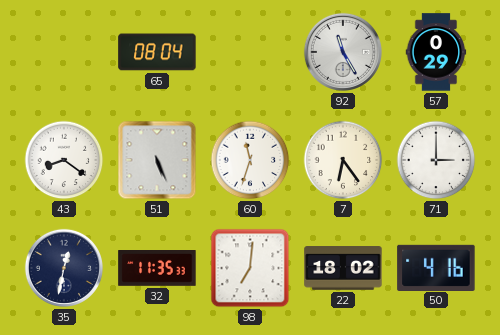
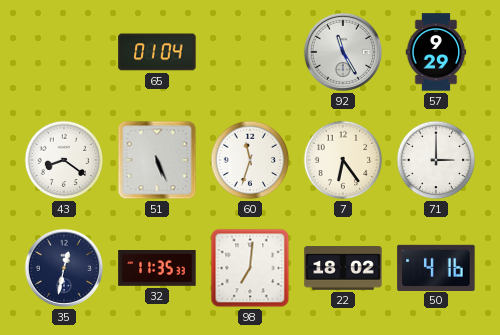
65: 08:04 -> 01:04
57: 0:29 -> 9:29
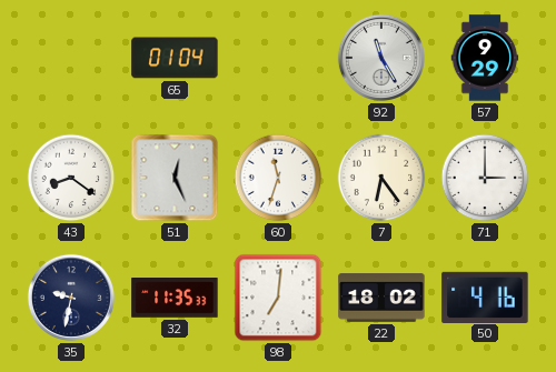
51: 5:26 -> 12:26
35: 12:32 -> 9:32
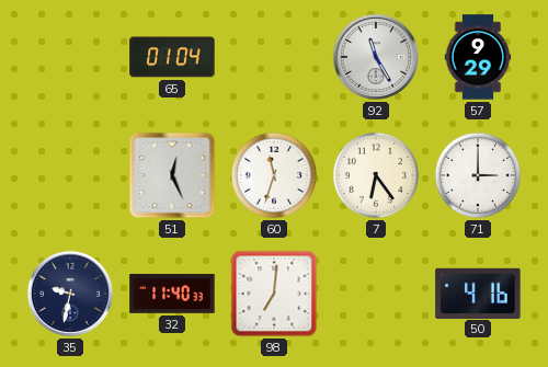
43: 8:21 -> none
32: 11:35 -> 11:40
22: 18:02 -> none
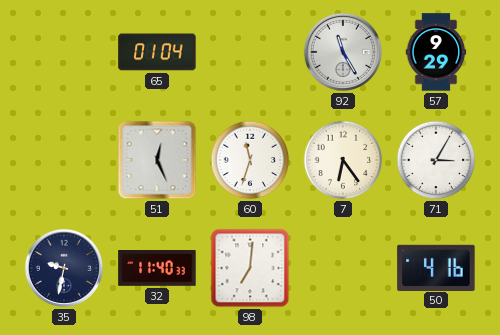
71: 3:00 -> 3:05
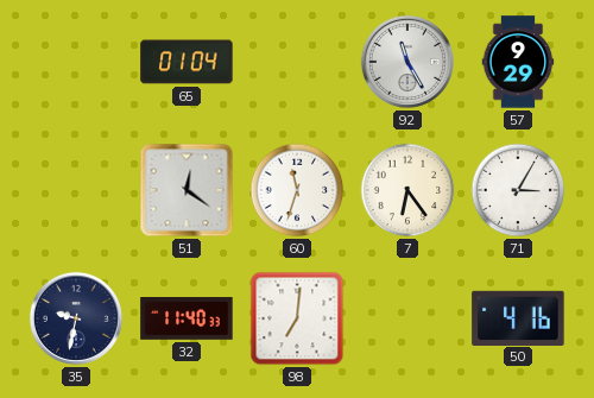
51: 12:26 -> 12:21
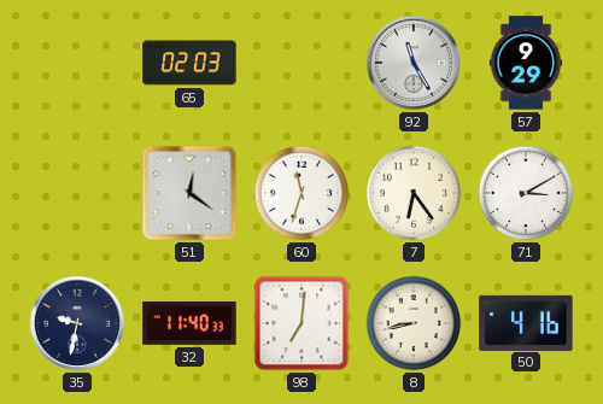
65: 01:04 -> 02:03
71: 3:05 -> 3:10
8: none -> 8:43
